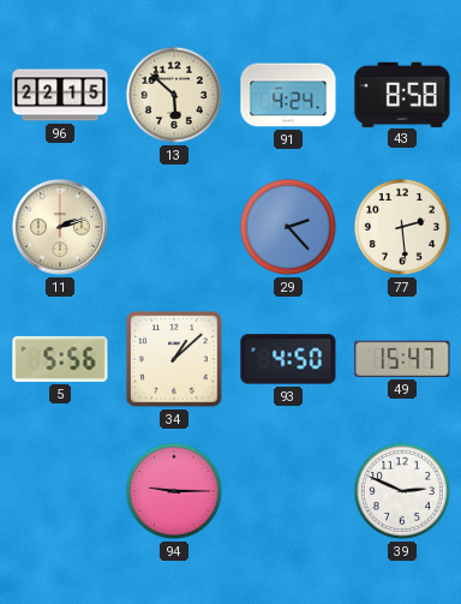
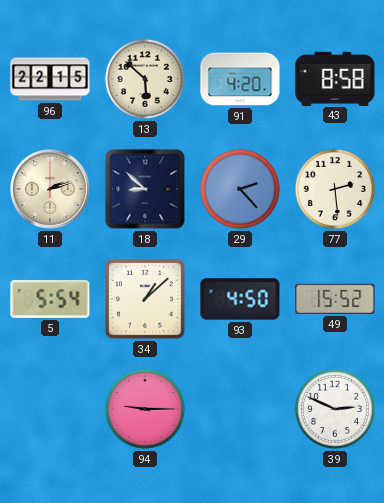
91: 4:24 -> 4:20
18: none -> 8:52
5: 5:56 -> 5:54
49: 15:47 -> 15:52
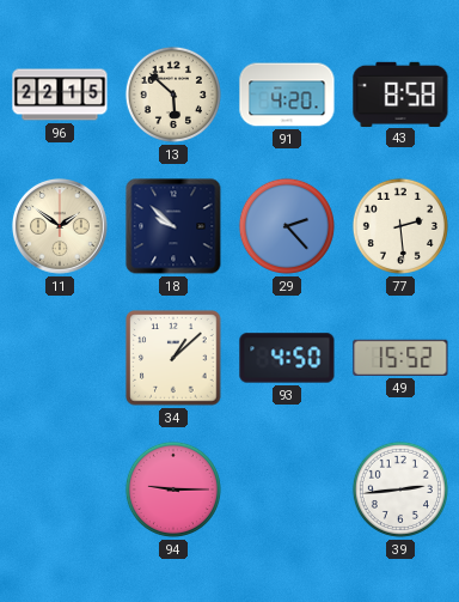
11: 2:12 -> 1:51
18: 8:52 -> 9:52
5: 5:54 -> none
39: 2:49 -> 2:44
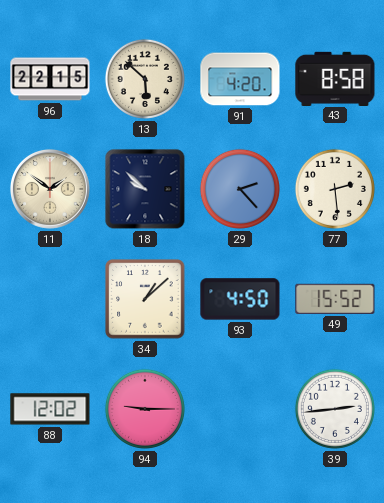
88: none -> 12:02
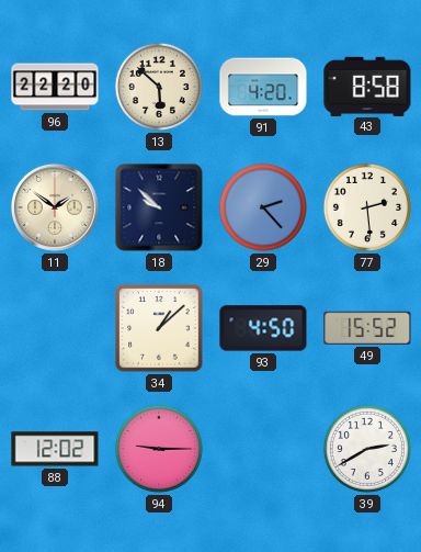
96: 22:15 -> 22:20
39: 2:44 -> 2:40
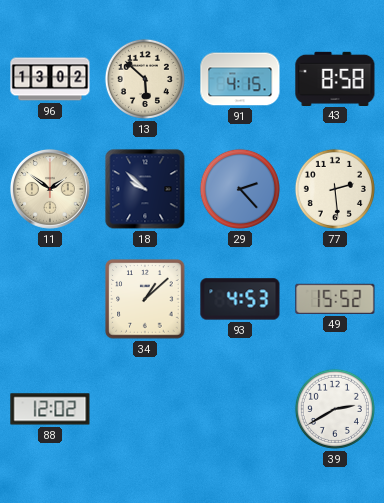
96: 22:20 -> 13:02
91: 4:20 -> 4:15
93: 4:50 -> 4:53
94: 9:15 -> none
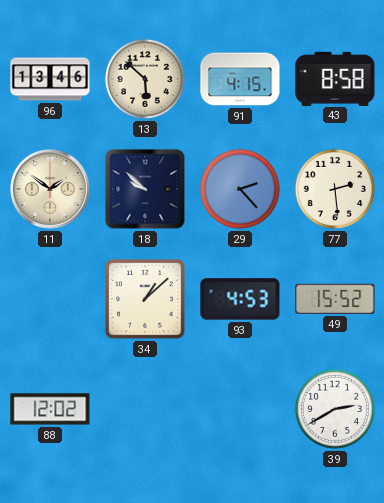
96: 13:02 -> 13:46
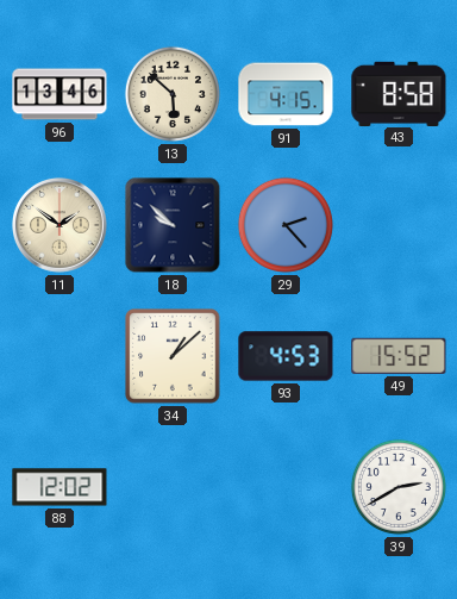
77: 2:29 -> none
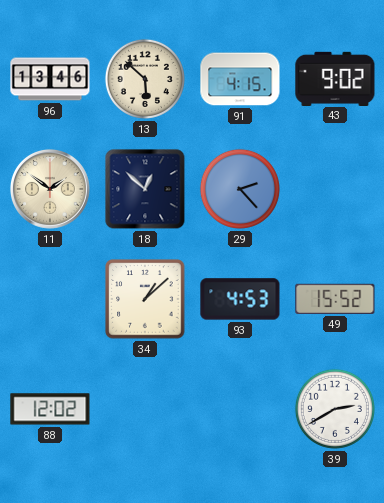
43: 8:58 -> 9:02
18: 9:52 -> 12:52
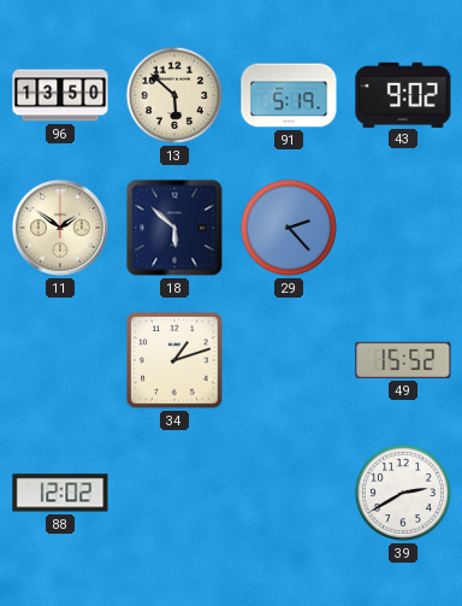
96: 13:46 -> 13:50
91: 4:15 -> 5:19
18: 12:52 -> 5:52
34: 1:08 -> 1:12
93: 4:53 -> none
